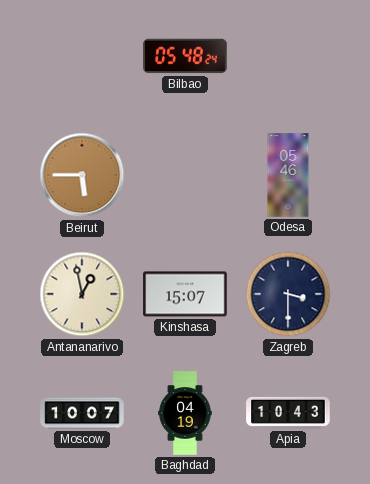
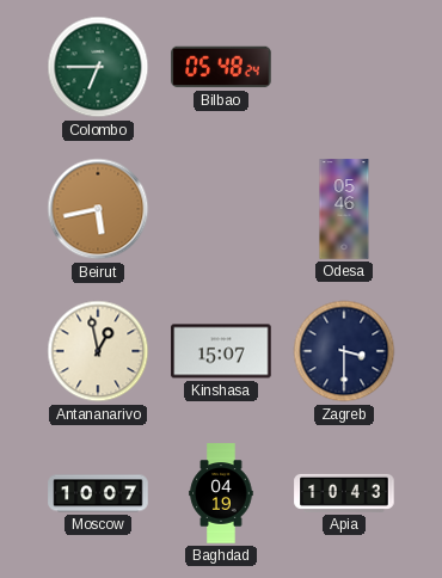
Colombo: none -> 6:45
Beirut: 5:45 -> 5:43
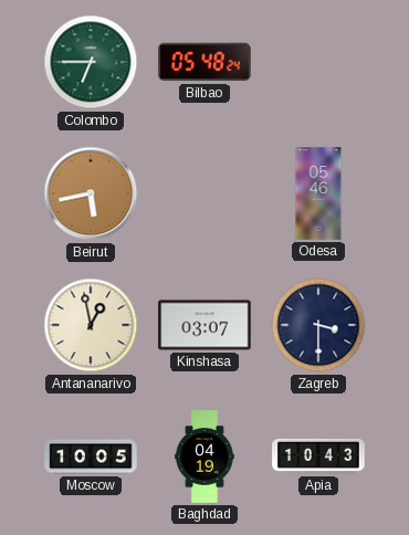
Kinshasa: 15:07 -> 03:07
Moscow: 10:07 -> 10:05
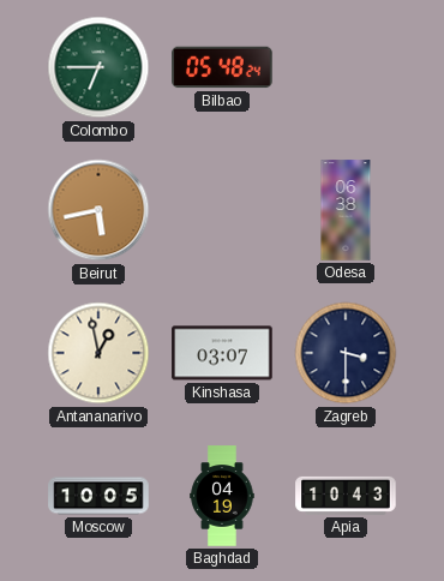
Odesa: 05:46 -> 06:38
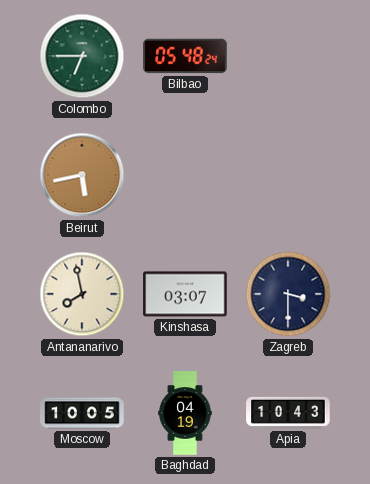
Odesa: 06:38 -> none
Antananarivo: 12:58 -> 7:58
